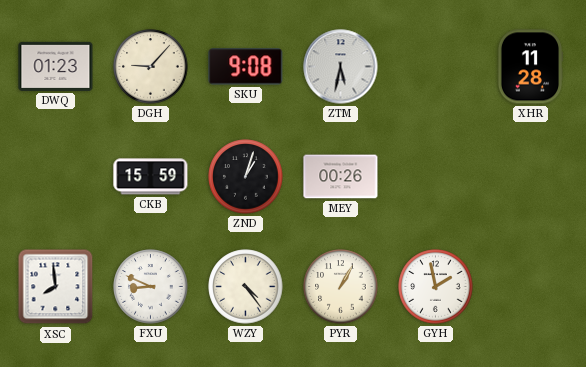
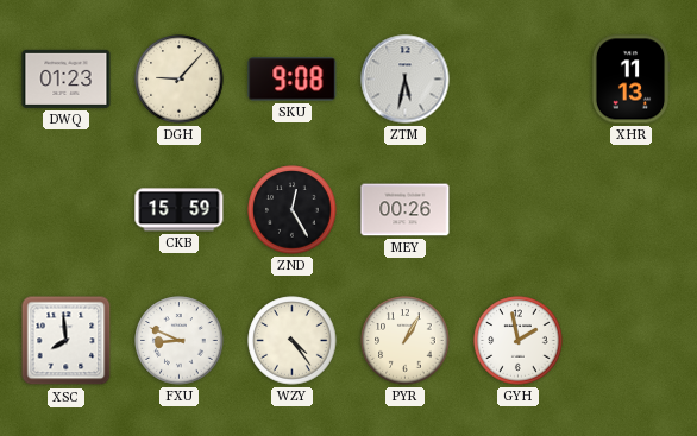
XHR: 11:28 -> 11:13
ZND: 1:03 -> 12:25
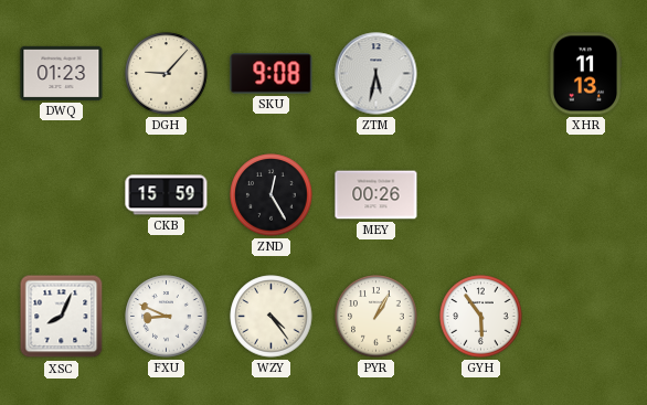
XSC: 7:59 -> 8:04
GYH: 1:58 -> 5:54
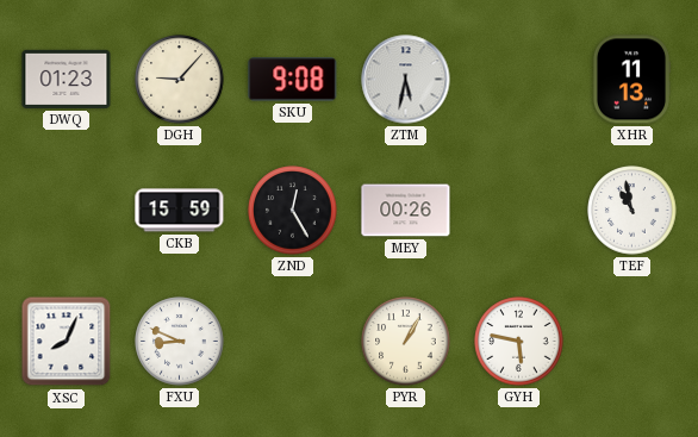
TEF: none -> 10:58
WZY: 4:24 -> none
GYH: 5:54 -> 5:47
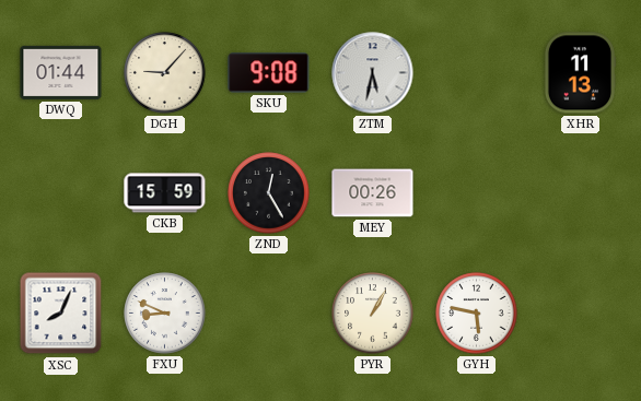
DWQ: 01:23 -> 01:44
TEF: 10:58 -> none
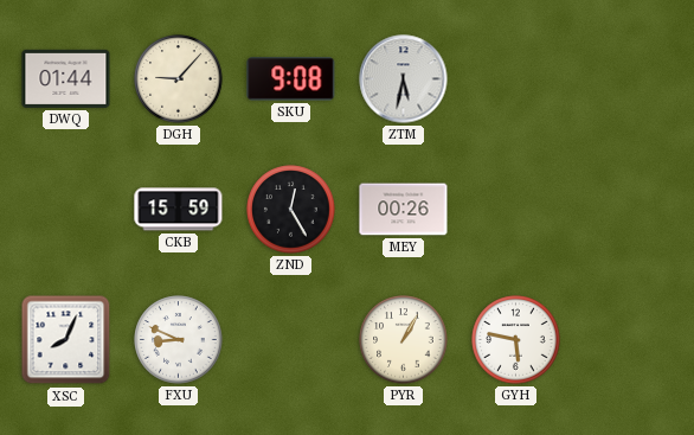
XHR: 11:13 -> none
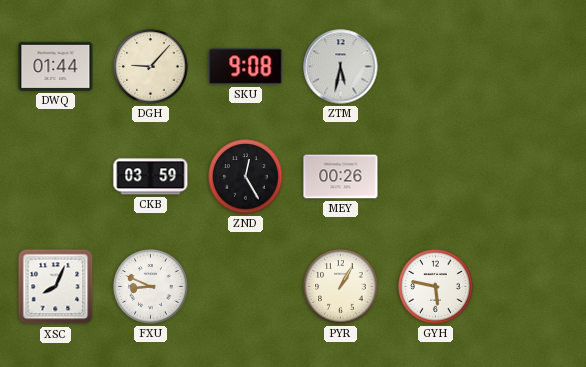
CKB: 15:59 -> 03:59
